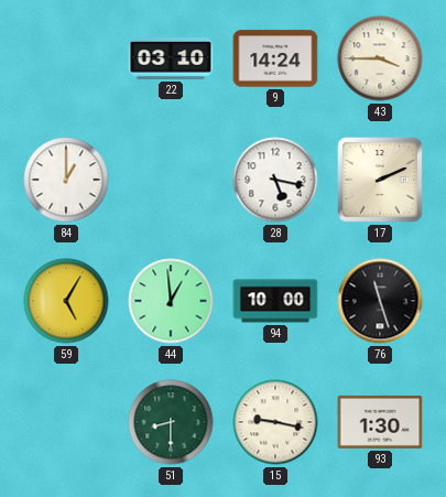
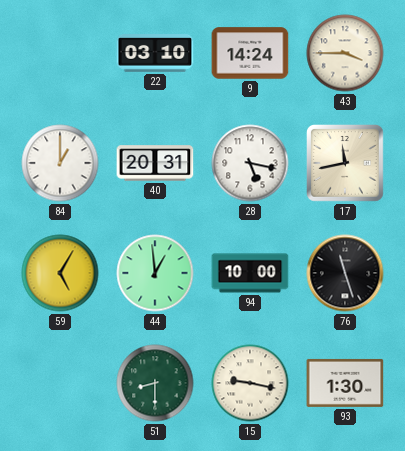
40: none -> 20:31
17: 2:11 -> 11:43
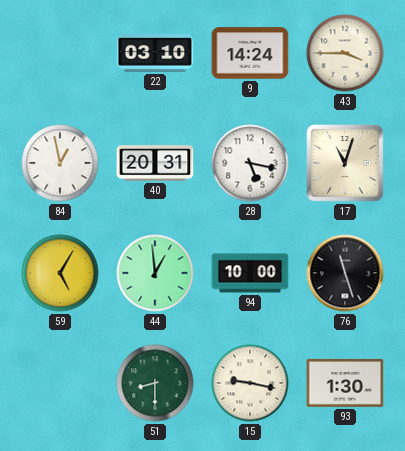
84: 1:00 -> 12:58
17: 11:43 -> 11:03
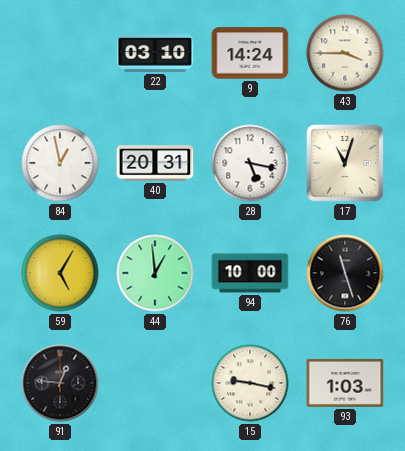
91: none -> 12:46
51: 8:30 -> none
93: 1:30 -> 1:03
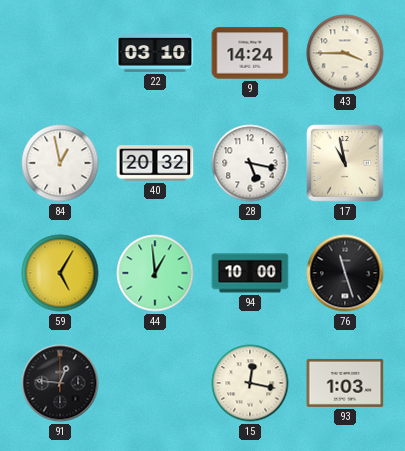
40: 20:31 -> 20:32
17: 11:03 -> 10:58
15: 9:17 -> 12:17
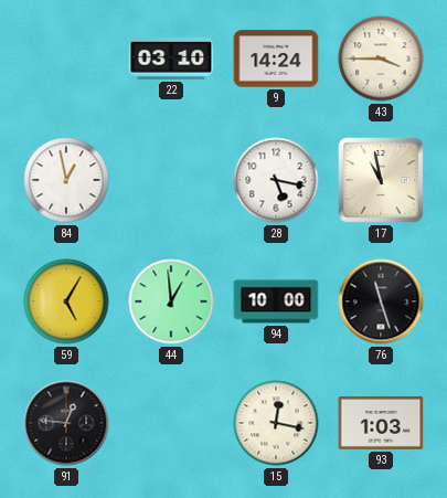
40: 20:32 -> none
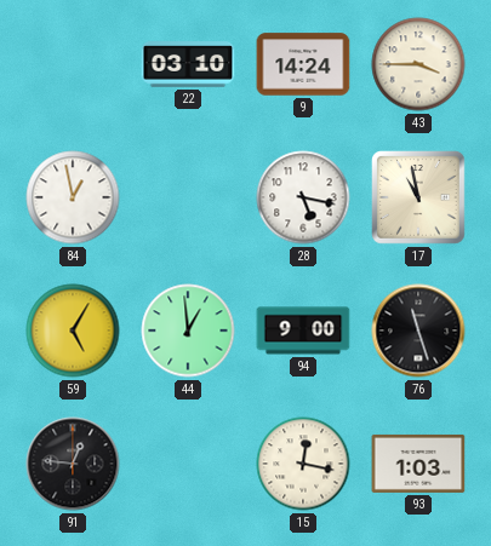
94: 10:00 -> 9:00
